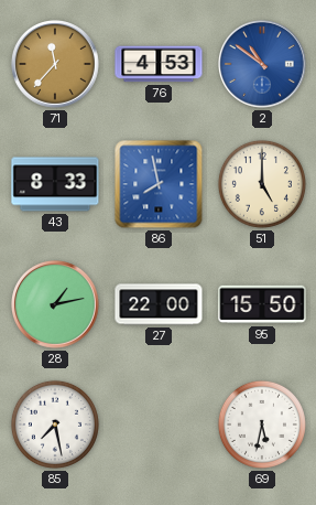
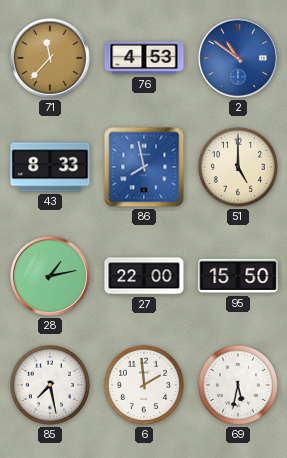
6: none -> 1:59
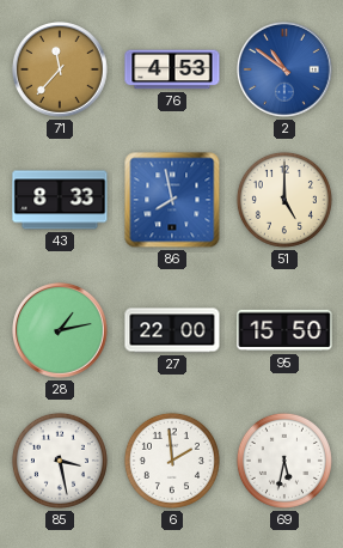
85: 7:28 -> 3:28
